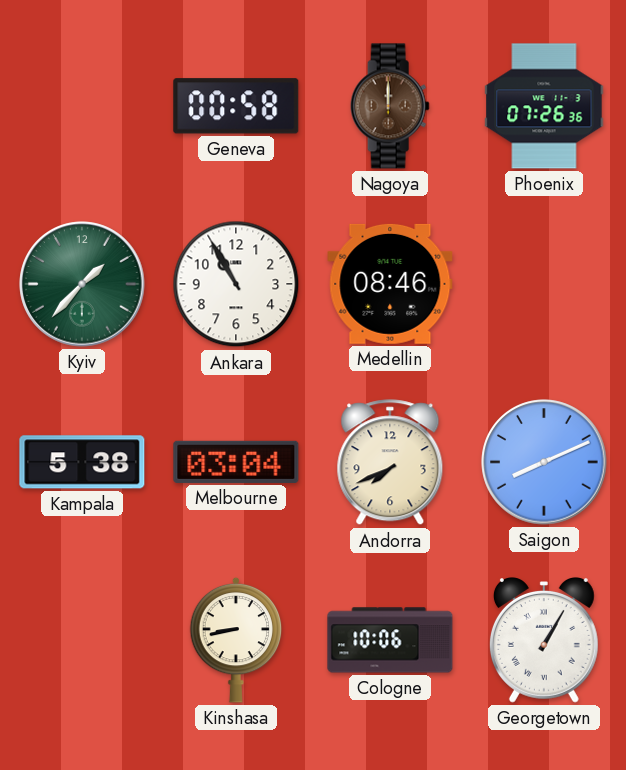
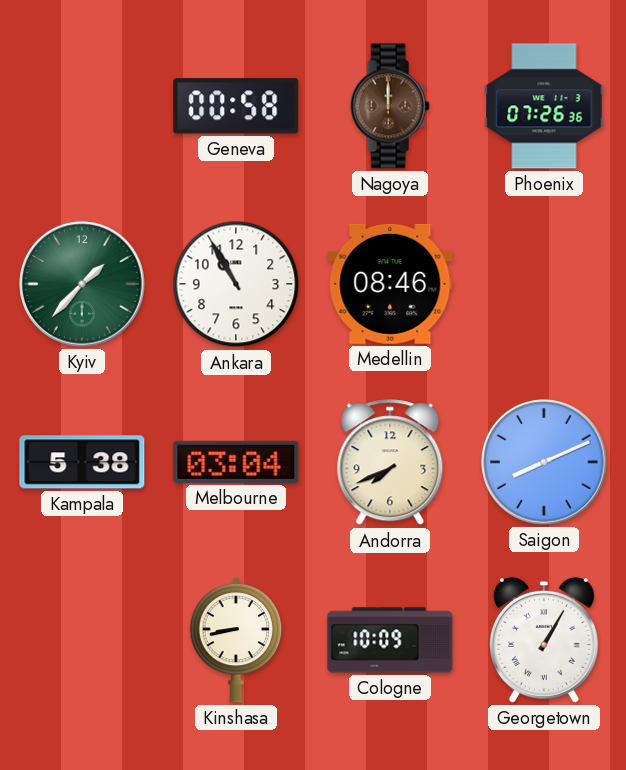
Cologne: 10:06 -> 10:09
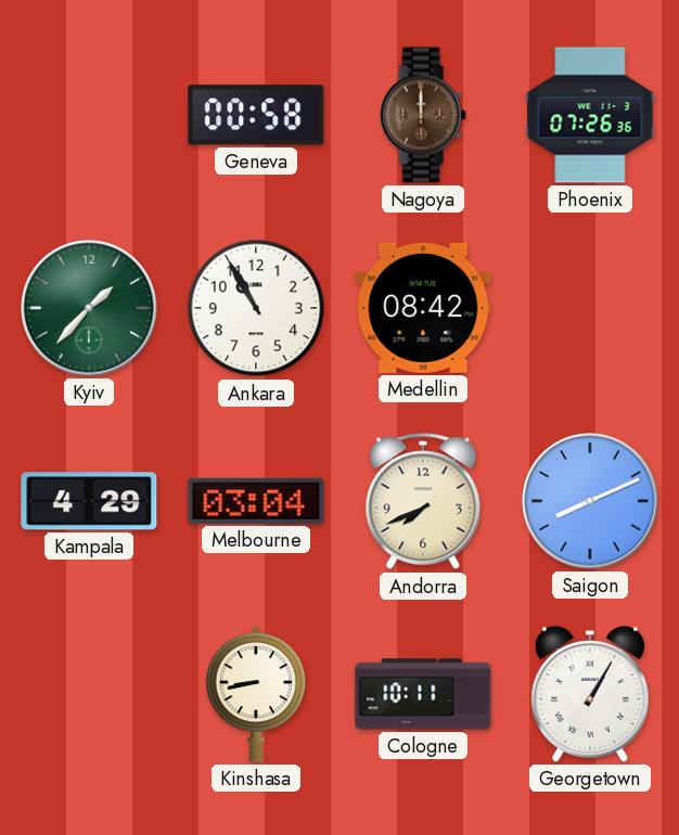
Medellin: 08:46 -> 08:42
Kampala: 5:38 -> 4:29
Cologne: 10:09 -> 10:11
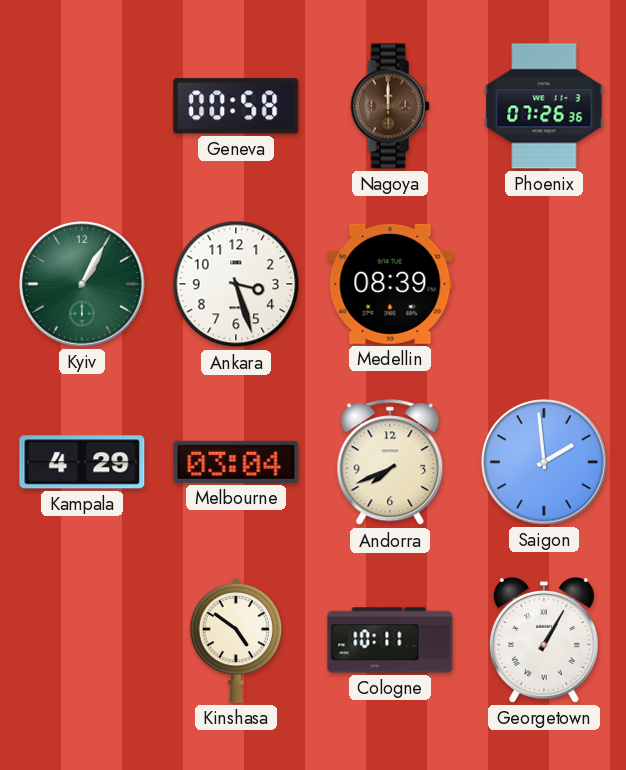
Kyiv: 1:37 -> 1:05
Ankara: 10:55 -> 3:27
Medellin: 08:42 -> 08:39
Saigon: 8:11 -> 1:59
Kinshasa: 8:43 -> 4:51
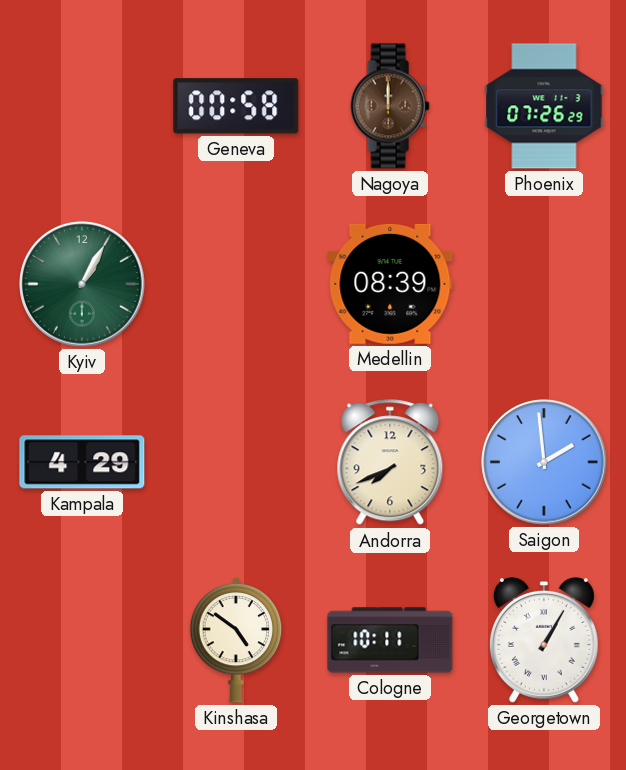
Phoenix: 07:26:36 -> 07:26:29
Ankara: 3:27 -> none
Melbourne: 03:04 -> none
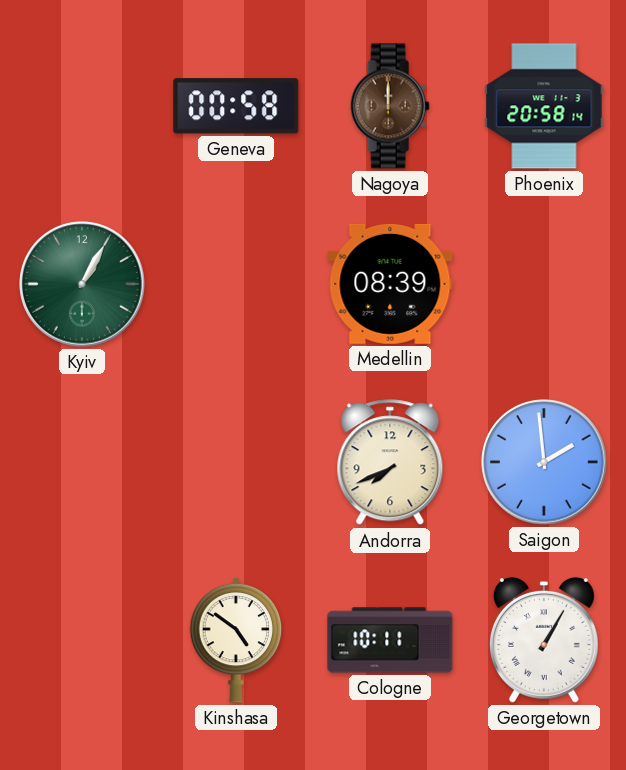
Phoenix: 07:26 -> 20:58
Kampala: 4:29 -> none
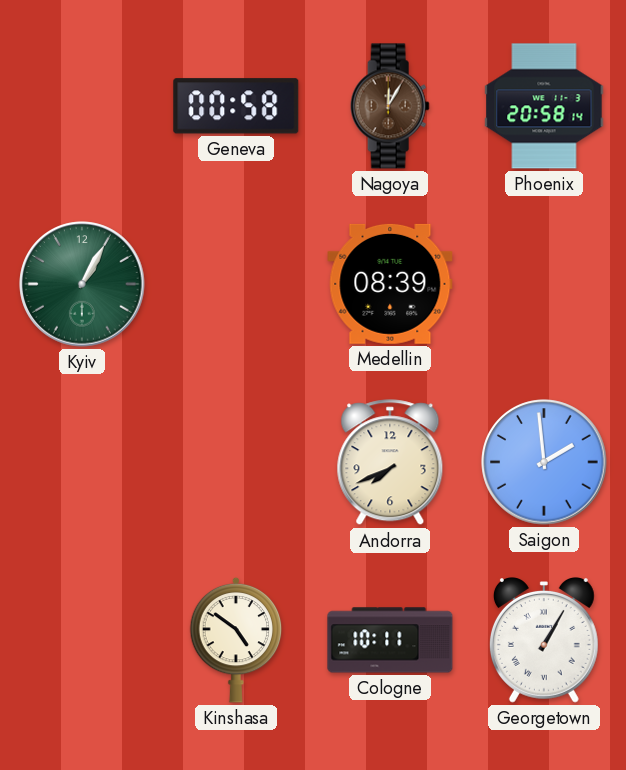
Nagoya: 12:00 -> 12:05
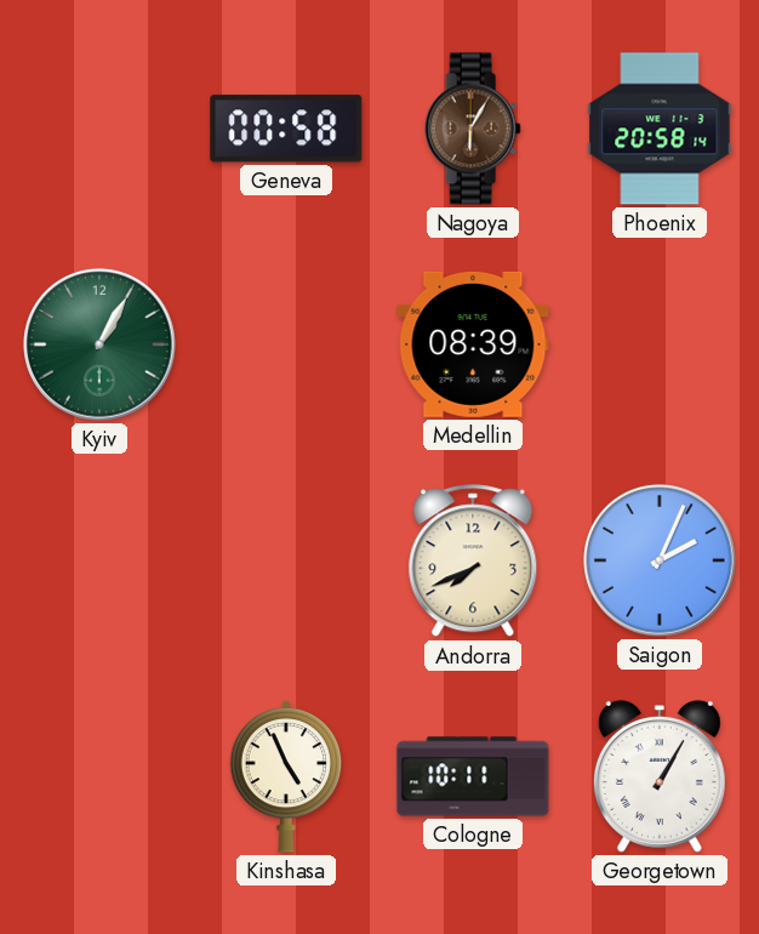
Nagoya: 12:05 -> 6:05
Saigon: 1:59 -> 2:04
Kinshasa: 4:51 -> 4:56
